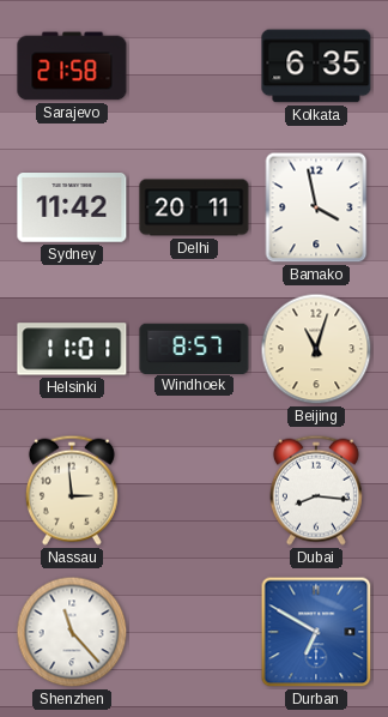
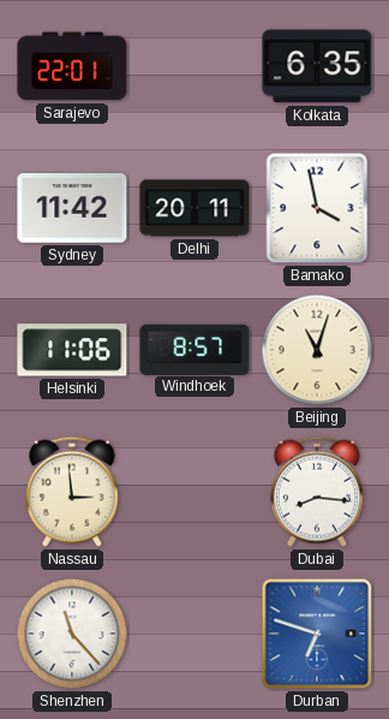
Sarajevo: 21:58 -> 22:01
Helsinki: 11:01 -> 11:06
Durban: 6:50 -> 6:48
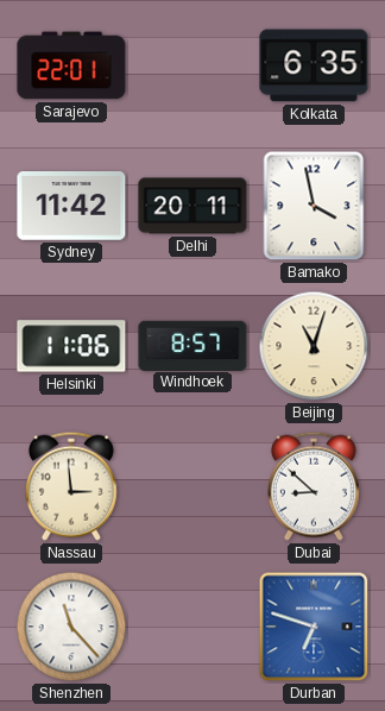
Dubai: 8:16 -> 8:52
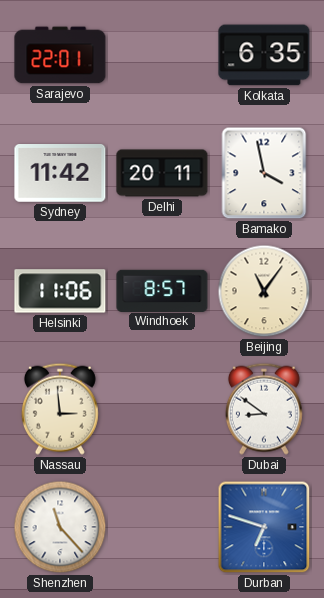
Beijing: 11:03 -> 11:06
Dubai: 8:52 -> 8:51
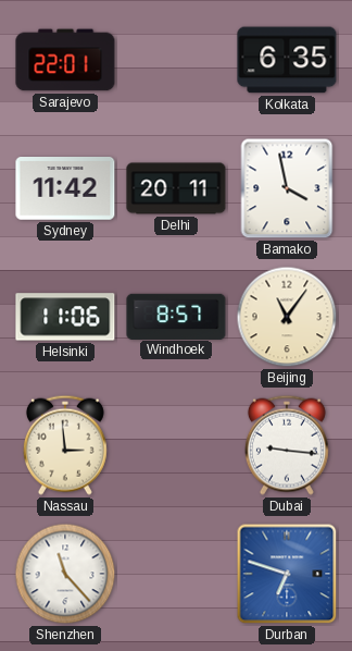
Dubai: 8:51 -> 9:16
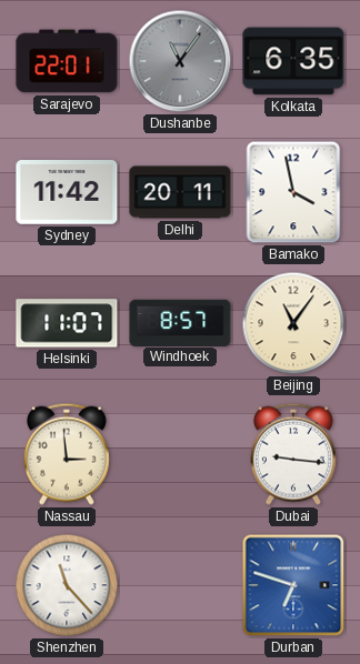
Dushanbe: none -> 11:06
Helsinki: 11:06 -> 11:07
